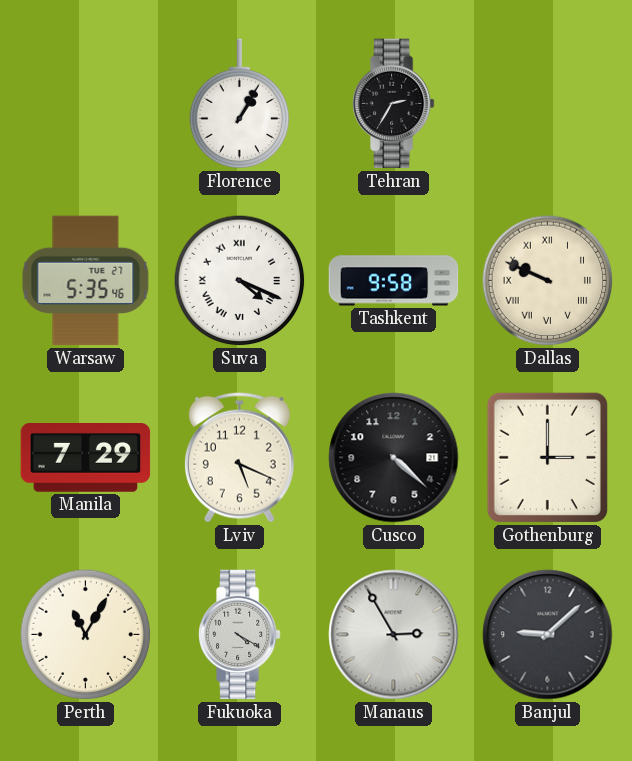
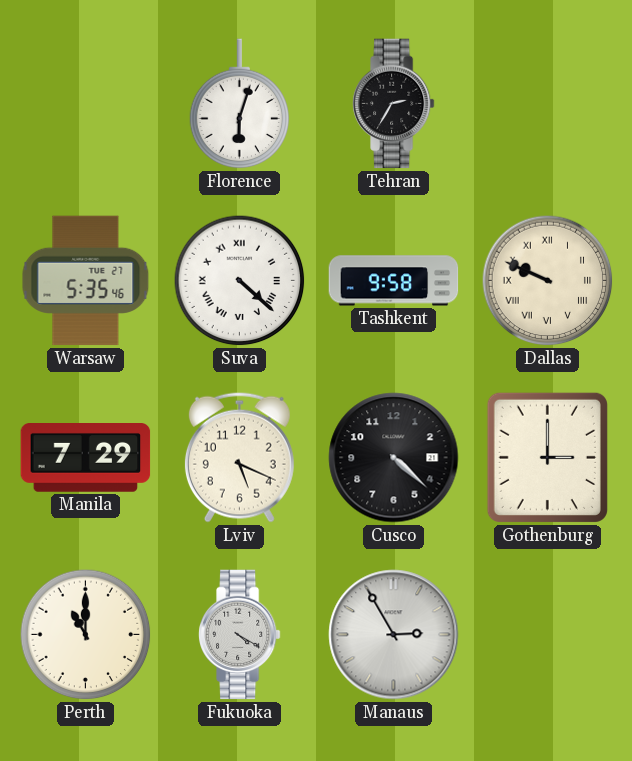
Florence: 1:05 -> 6:03
Suva: 4:19 -> 4:22
Perth: 11:05 -> 11:00
Banjul: 9:08 -> none
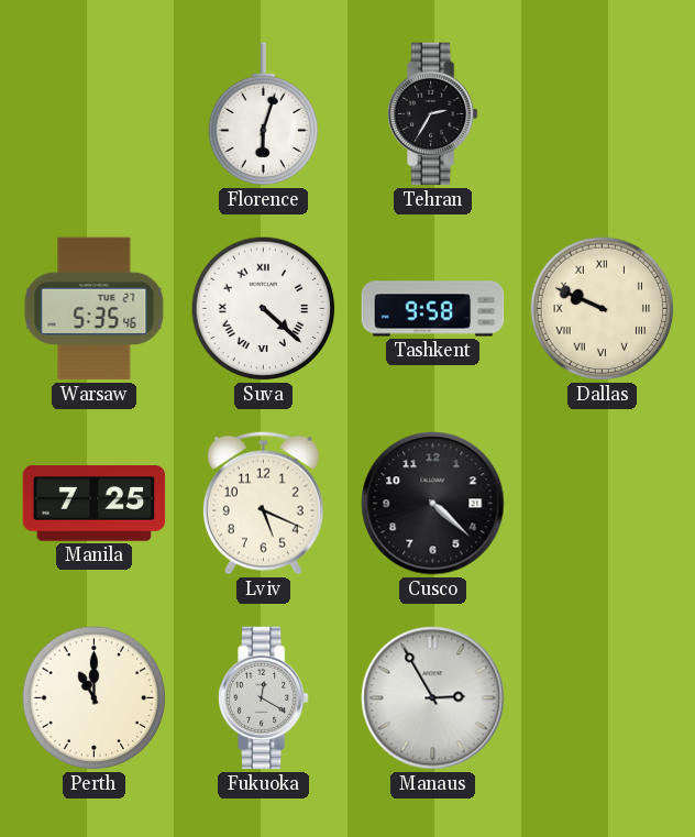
Manila: 7:29 -> 7:25
Gothenburg: 3:00 -> none
Fukuoka: 4:20 -> 12:20
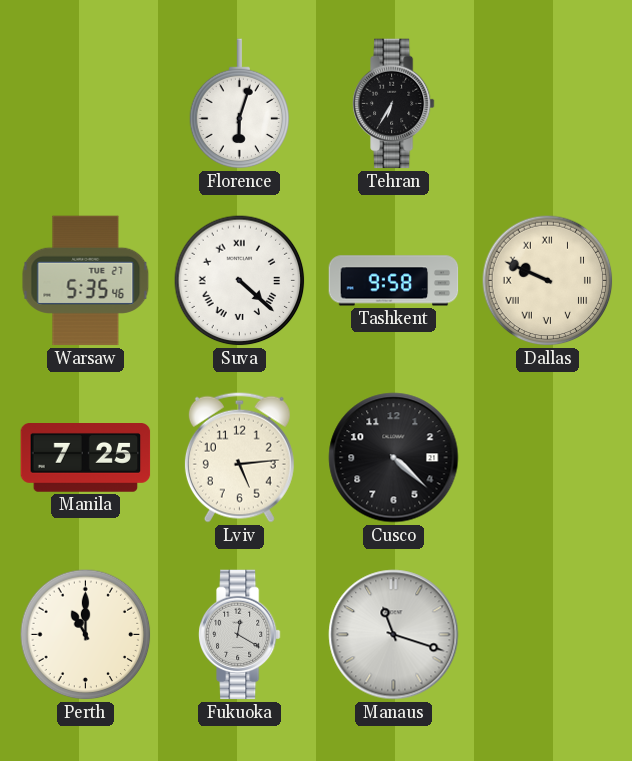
Tehran: 2:35 -> 6:35
Lviv: 5:19 -> 5:14
Manaus: 2:55 -> 11:18
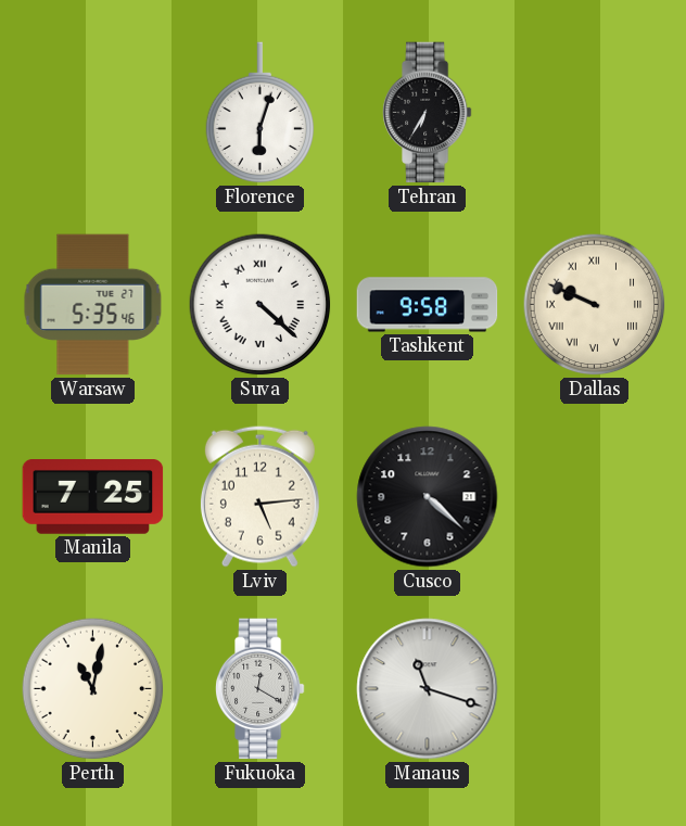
Perth: 11:00 -> 11:02
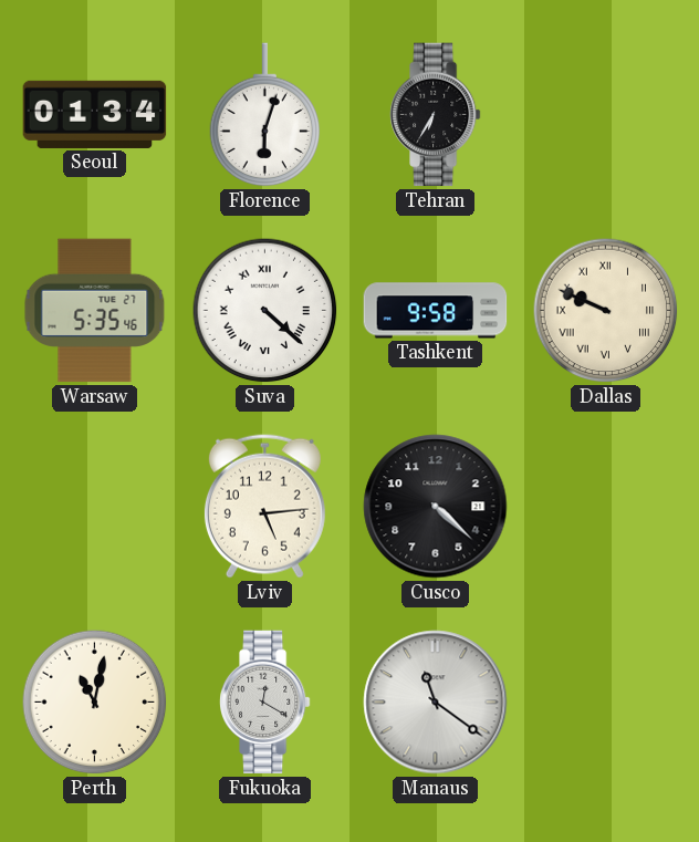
Seoul: none -> 01:34
Manila: 7:25 -> none
Manaus: 11:18 -> 11:21
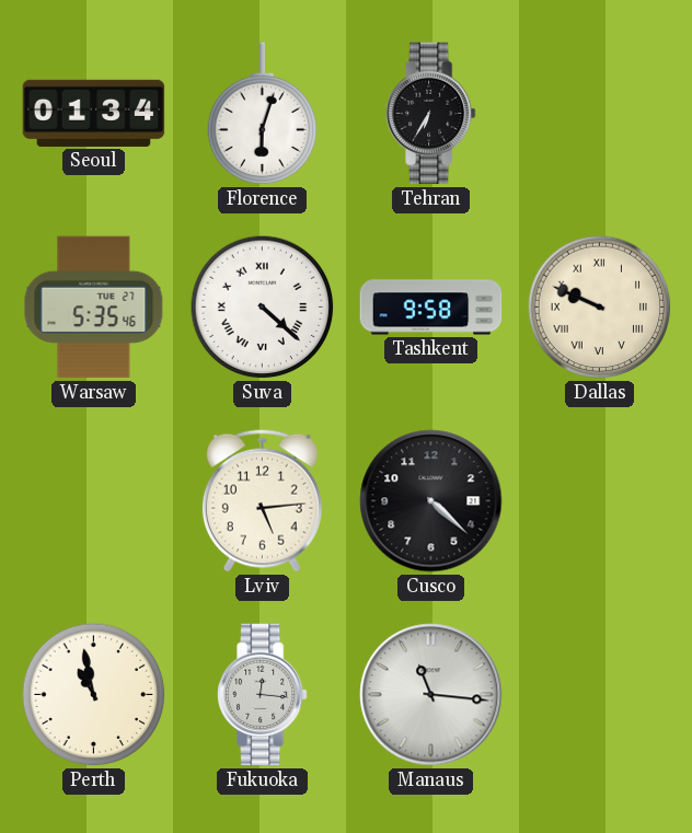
Perth: 11:02 -> 10:58
Fukuoka: 12:20 -> 12:16
Manaus: 11:21 -> 11:16
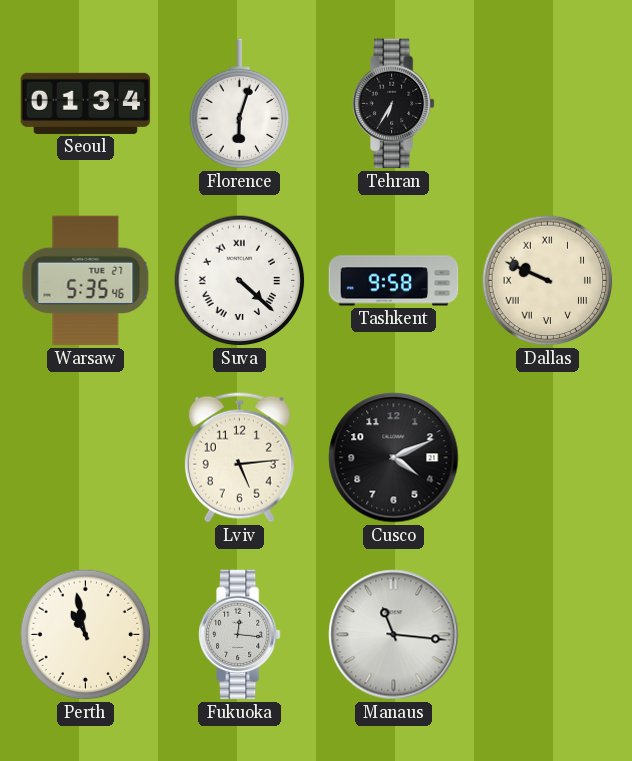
Cusco: 4:22 -> 4:11
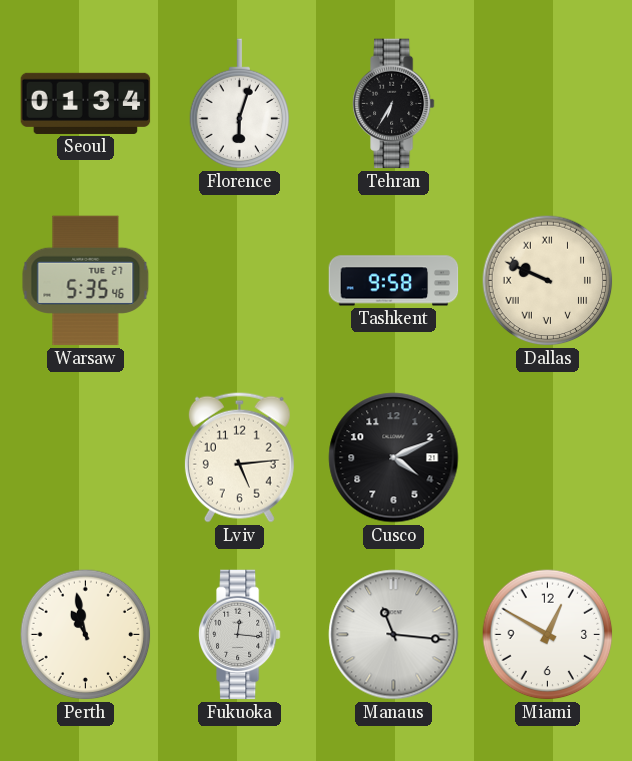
Suva: 4:22 -> none
Miami: none -> 12:50
